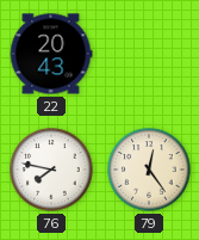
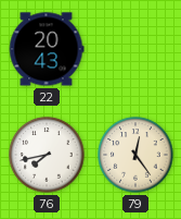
76: 7:47 -> 7:43
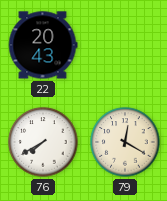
76: 7:43 -> 7:40
79: 12:24 -> 12:20
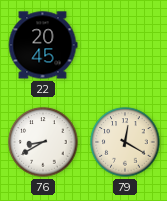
22: 20:43 -> 20:45
76: 7:40 -> 8:40
